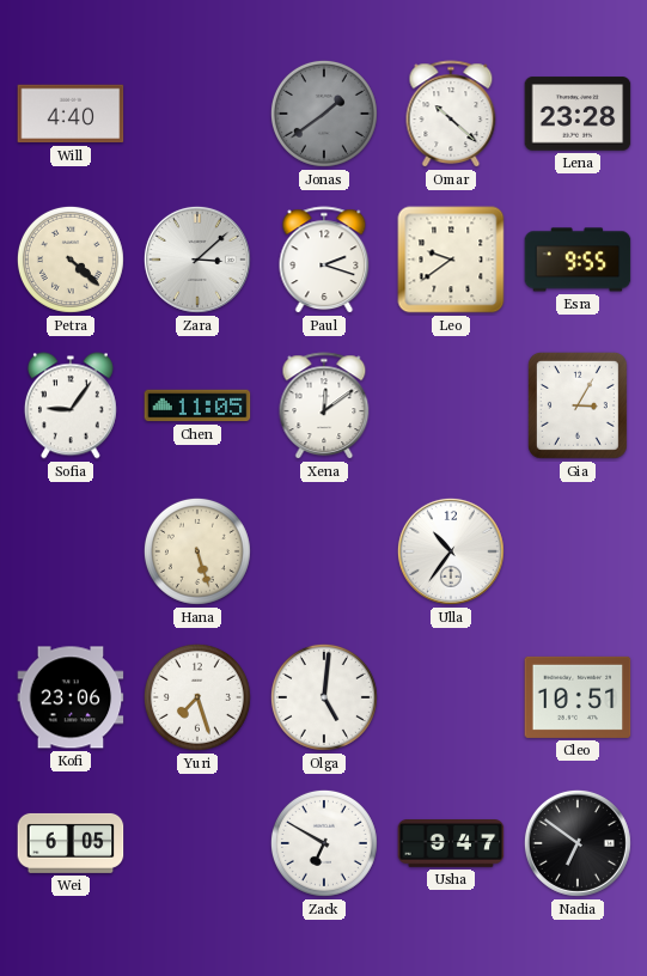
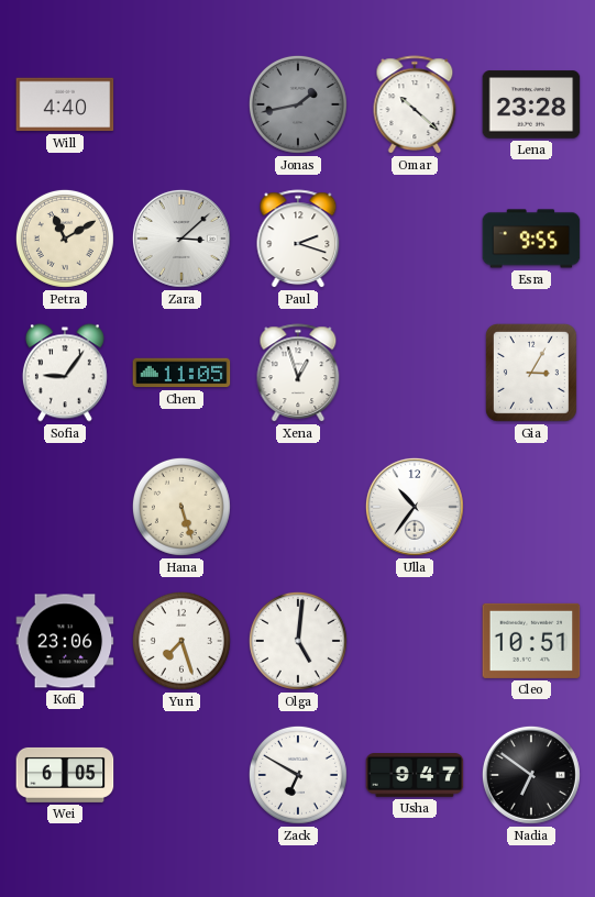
Jonas: 1:39 -> 1:43
Petra: 4:22 -> 11:10
Leo: 9:39 -> none
Xena: 12:09 -> 12:57
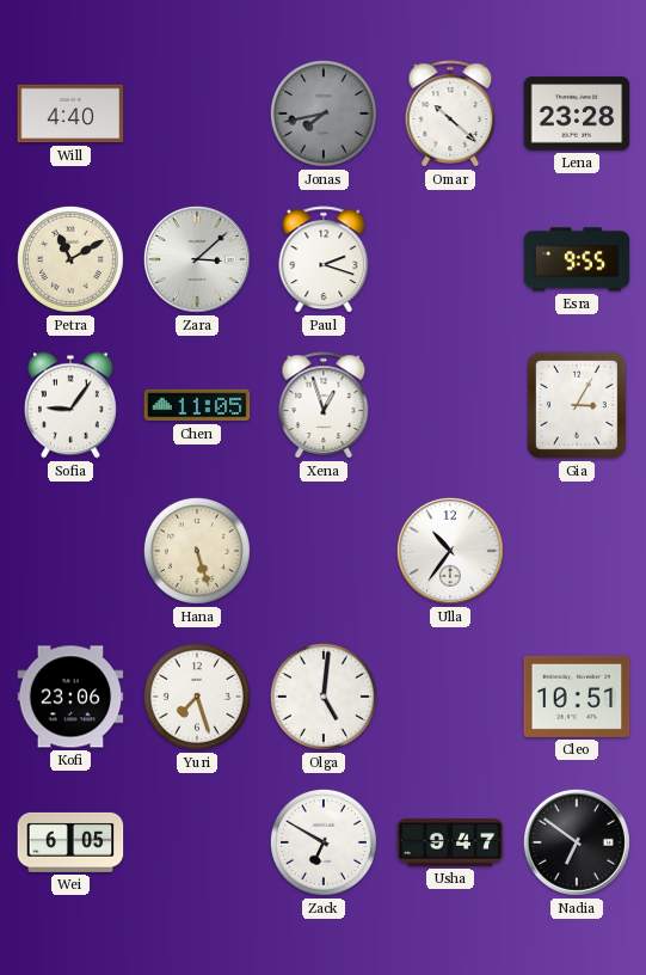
Jonas: 1:43 -> 7:43
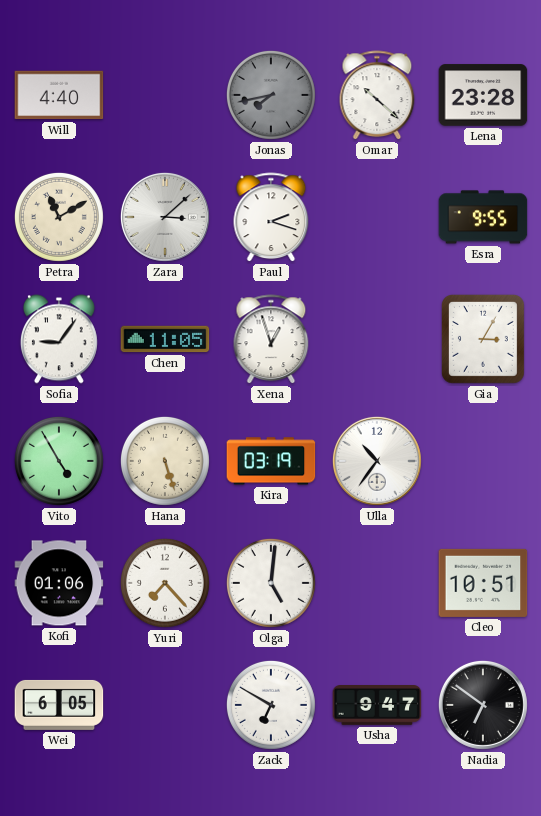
Vito: none -> 4:55
Kira: none -> 03:19
Kofi: 23:06 -> 01:06
Yuri: 7:27 -> 7:23
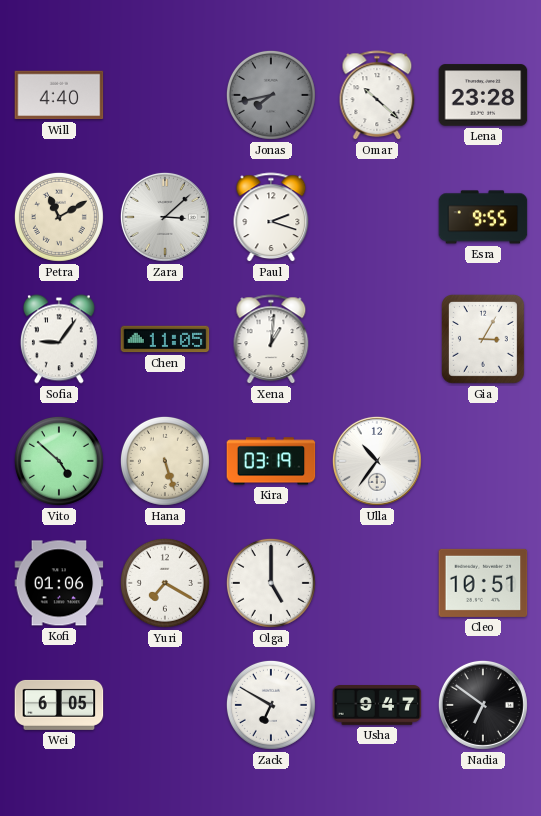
Xena: 12:57 -> 1:01
Vito: 4:55 -> 4:52
Yuri: 7:23 -> 7:20
Olga: 5:01 -> 5:00
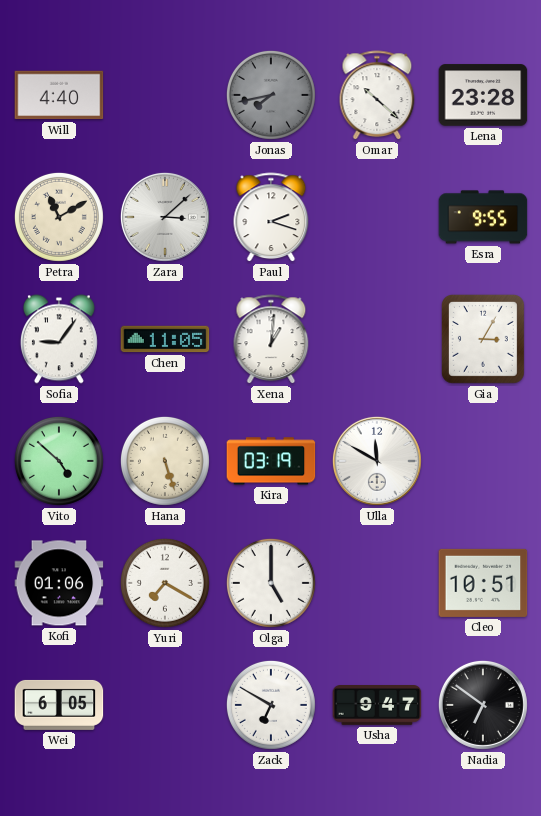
Ulla: 10:36 -> 11:50
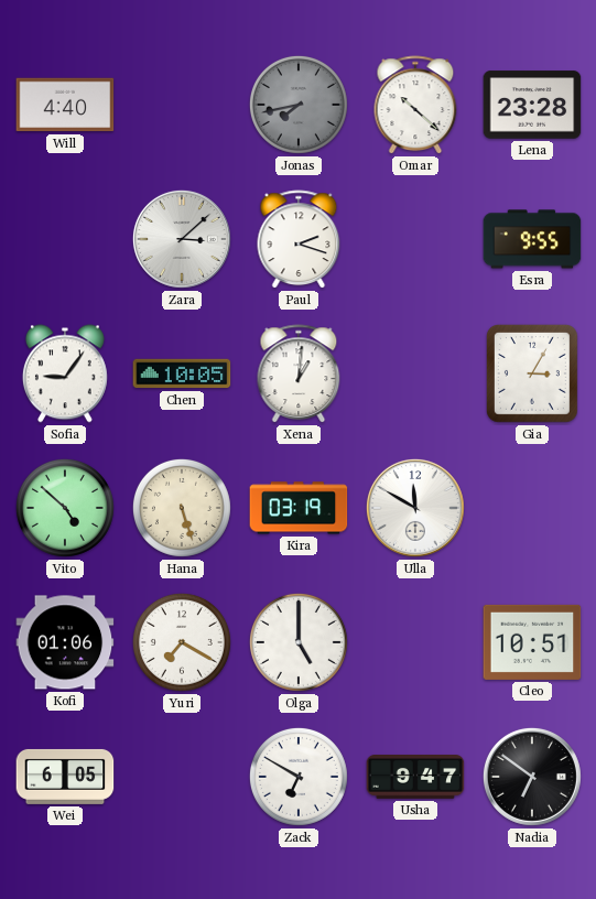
Petra: 11:10 -> none
Chen: 11:05 -> 10:05
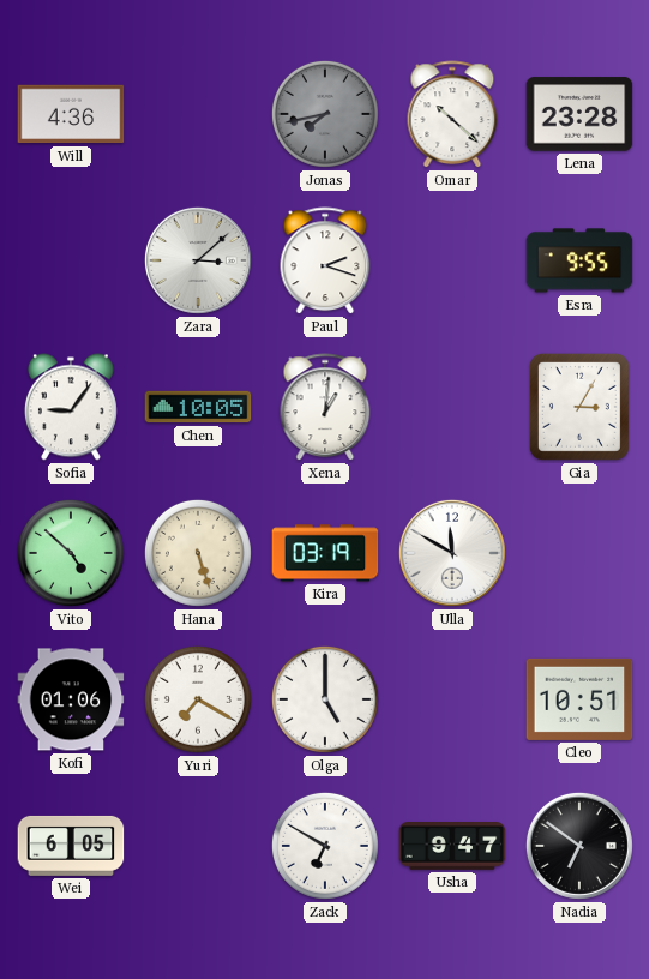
Will: 4:40 -> 4:36
